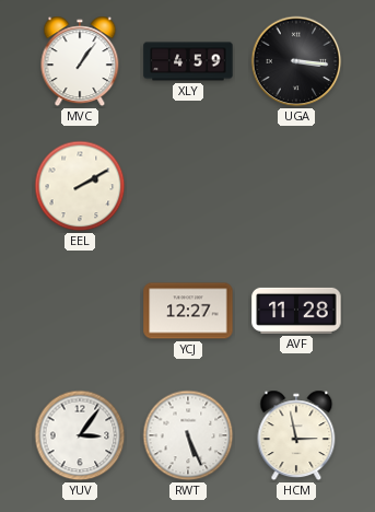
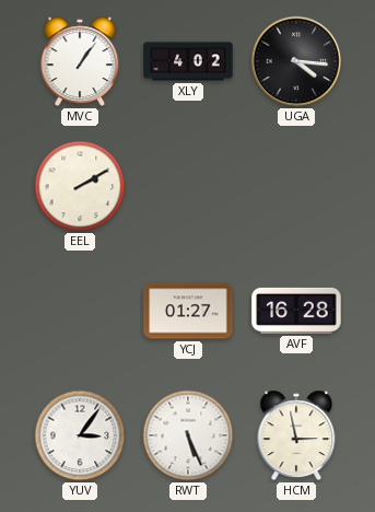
XLY: 4:59 -> 4:02
UGA: 3:16 -> 4:16
YCJ: 12:27 -> 01:27
AVF: 11:28 -> 16:28
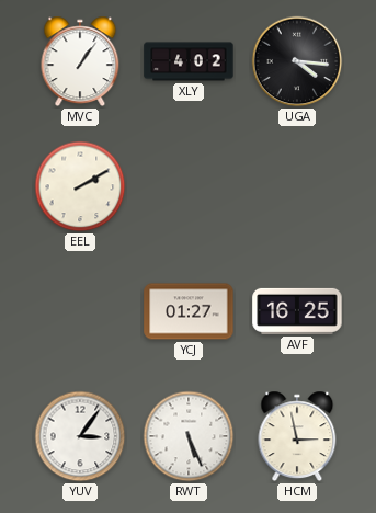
AVF: 16:28 -> 16:25
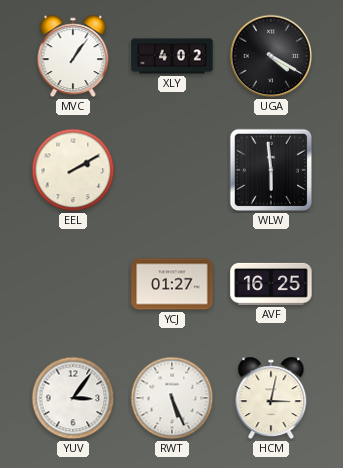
UGA: 4:16 -> 4:20
WLW: none -> 5:59
HCM: 2:58 -> 3:02
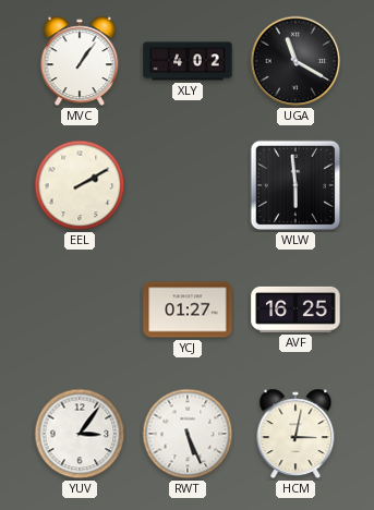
UGA: 4:20 -> 11:20
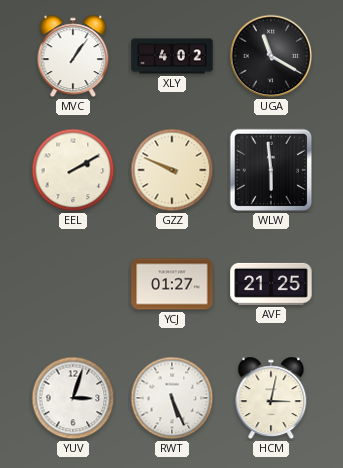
GZZ: none -> 9:49
AVF: 16:25 -> 21:25
YUV: 3:06 -> 3:03
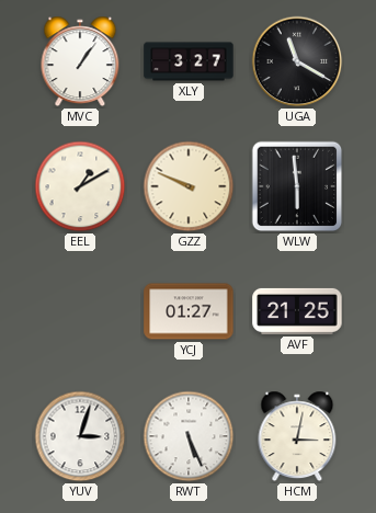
XLY: 4:02 -> 3:27
EEL: 2:10 -> 1:10
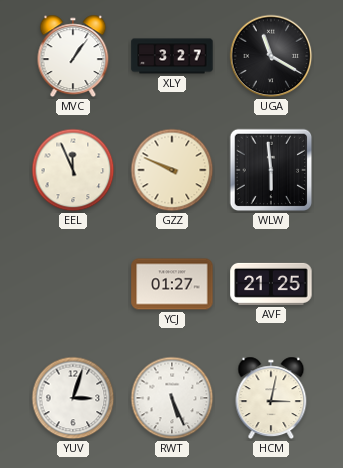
EEL: 1:10 -> 11:56
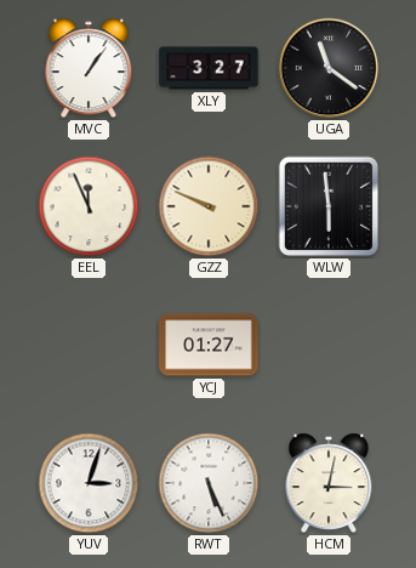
UGA: 11:20 -> 11:21
AVF: 21:25 -> none
